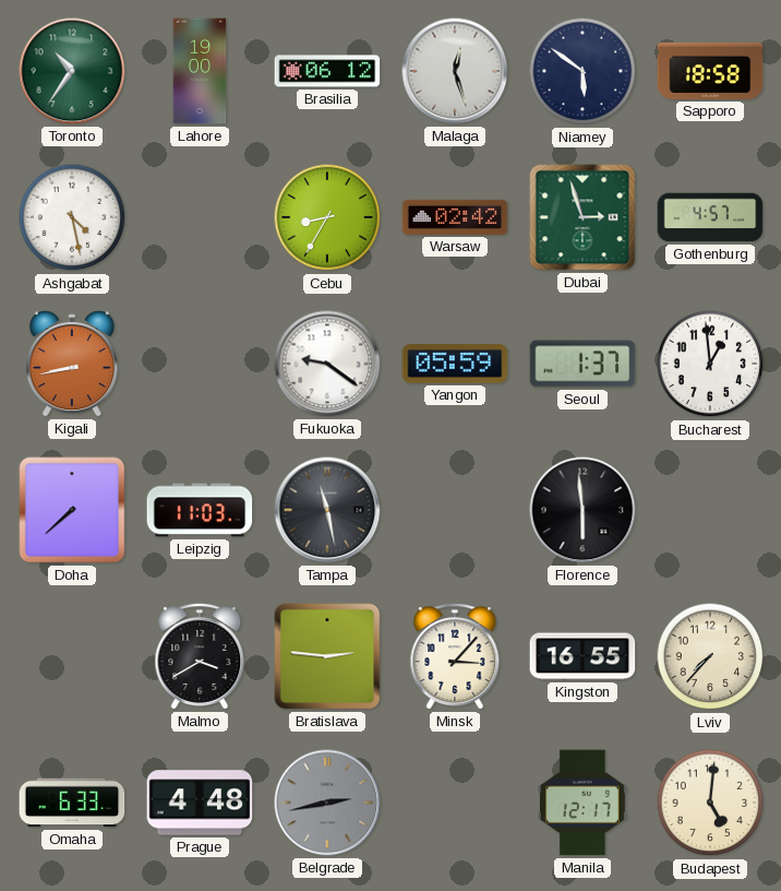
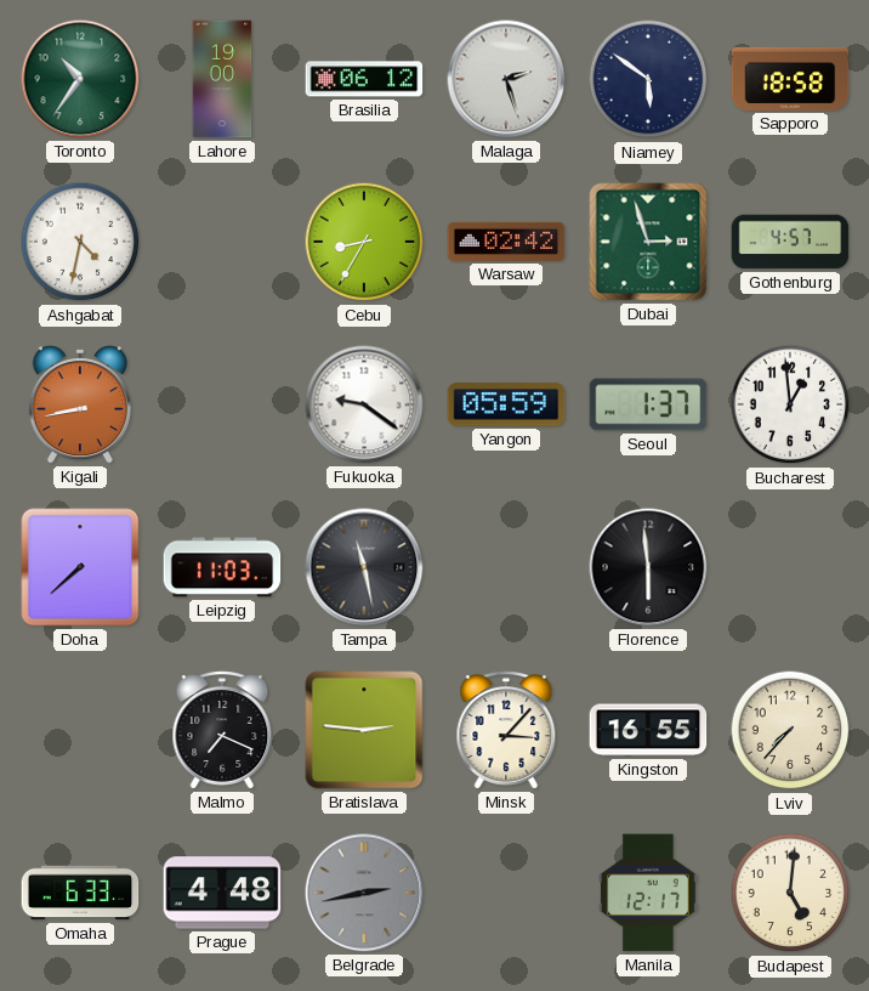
Malaga: 12:27 -> 2:27
Ashgabat: 4:28 -> 4:32
Malmo: 3:40 -> 7:19
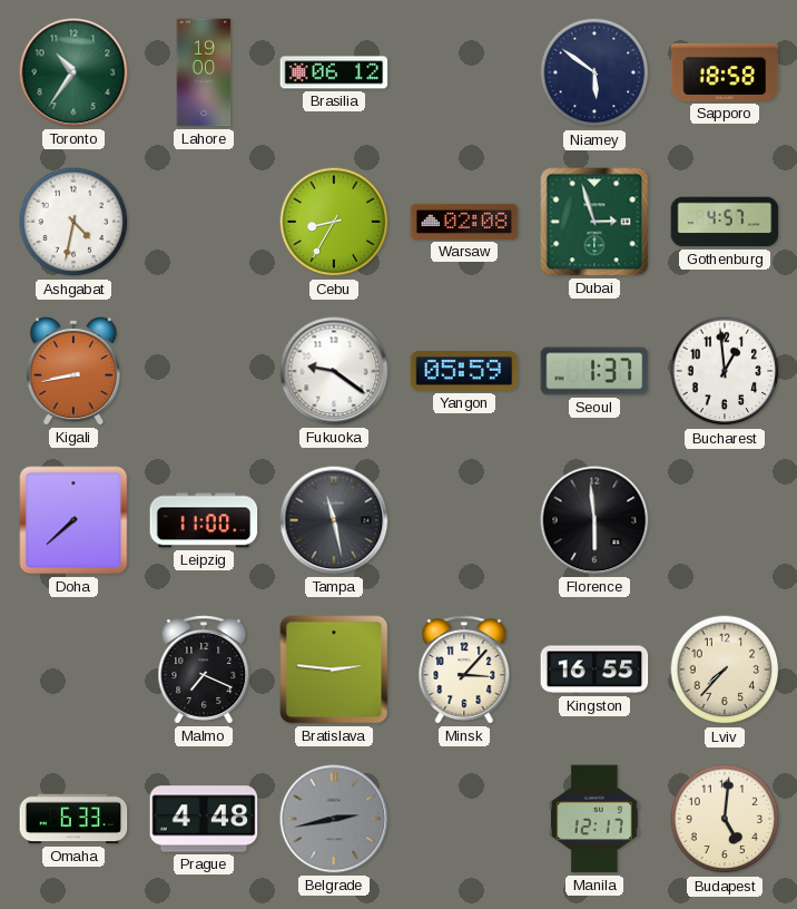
Malaga: 2:27 -> none
Warsaw: 02:42 -> 02:08
Leipzig: 11:03 -> 11:00
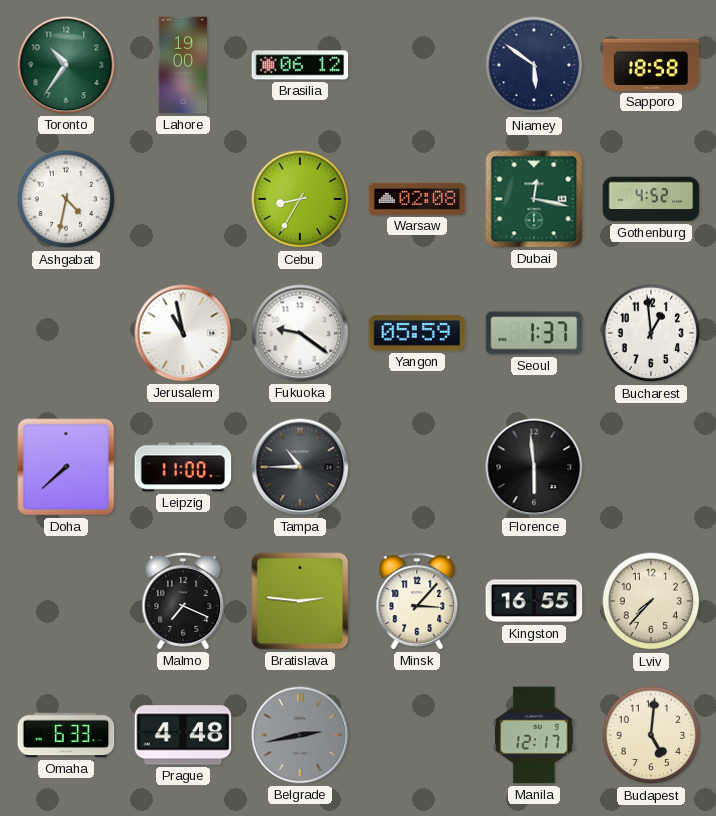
Dubai: 2:57 -> 12:17
Gothenburg: 4:57 -> 4:52
Kigali: 8:43 -> none
Jerusalem: none -> 10:58
Tampa: 11:28 -> 10:45
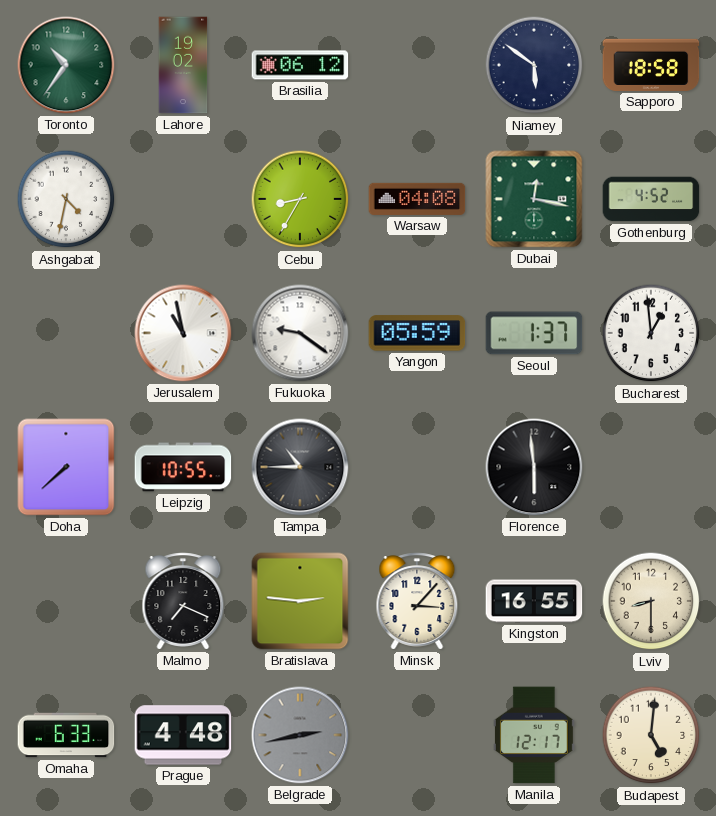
Lahore: 19:00 -> 19:02
Warsaw: 02:08 -> 04:08
Leipzig: 11:00 -> 10:55
Lviv: 7:37 -> 8:30
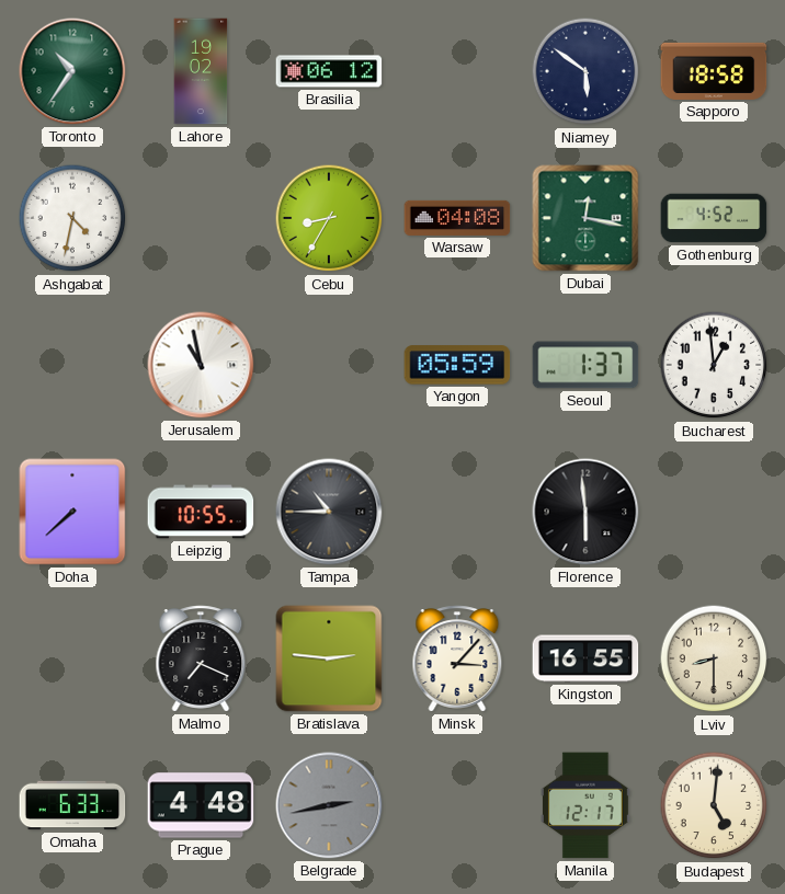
Fukuoka: 9:21 -> none
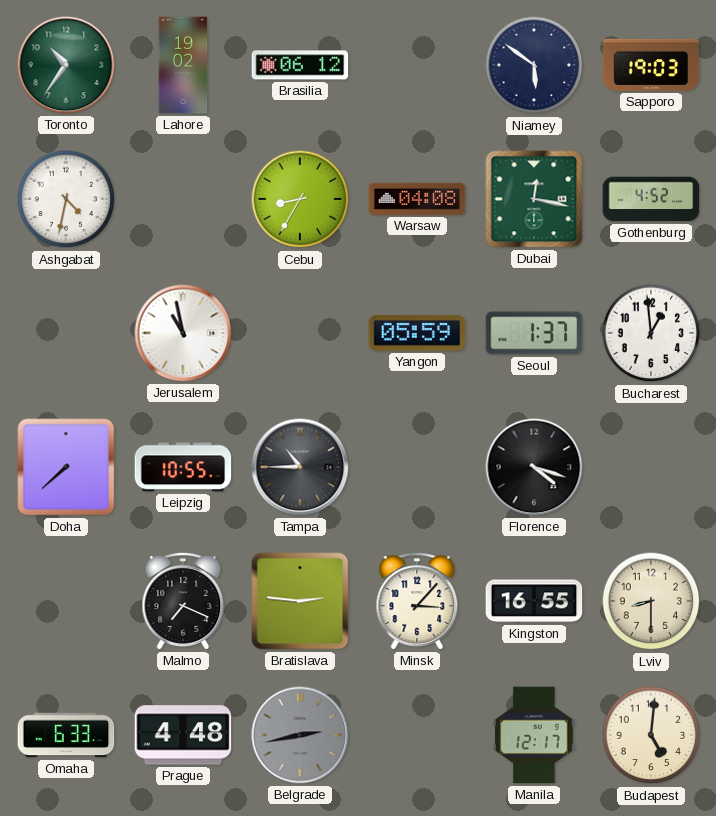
Sapporo: 18:58 -> 19:03
Florence: 5:59 -> 4:18
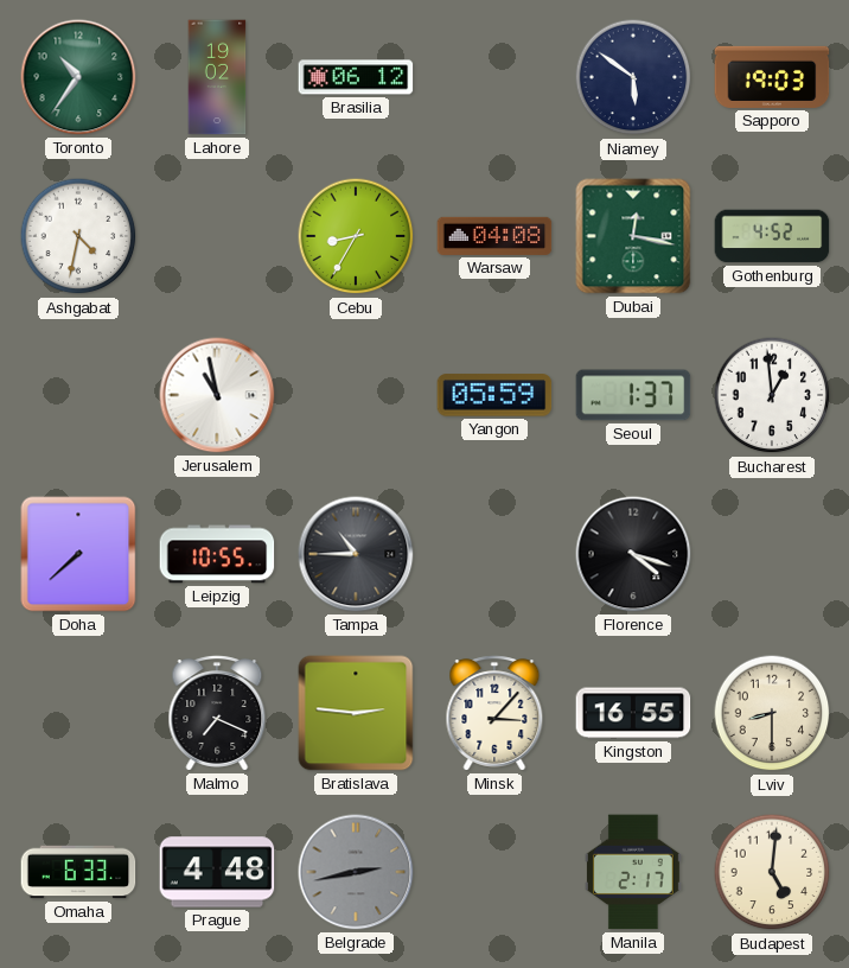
Manila: 12:17 -> 2:17
